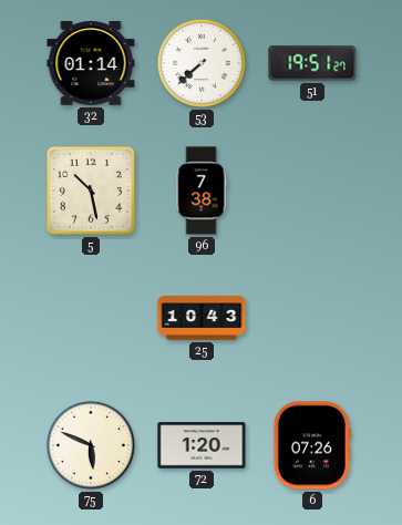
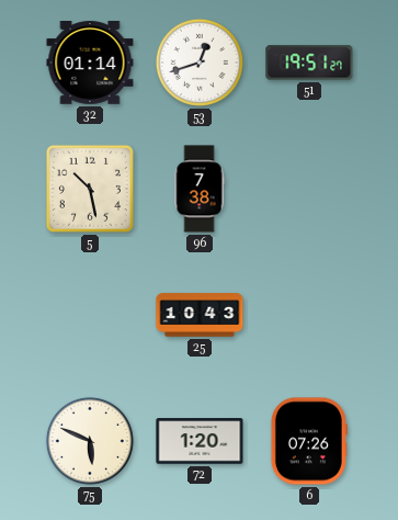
53: 7:38 -> 12:42
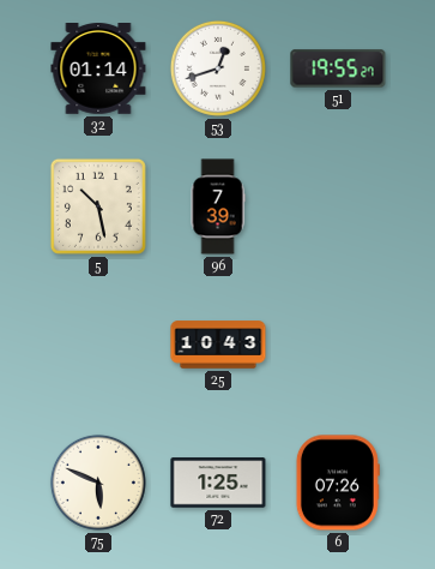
51: 19:51 -> 19:55
96: 7:38 -> 7:39
72: 1:20 -> 1:25
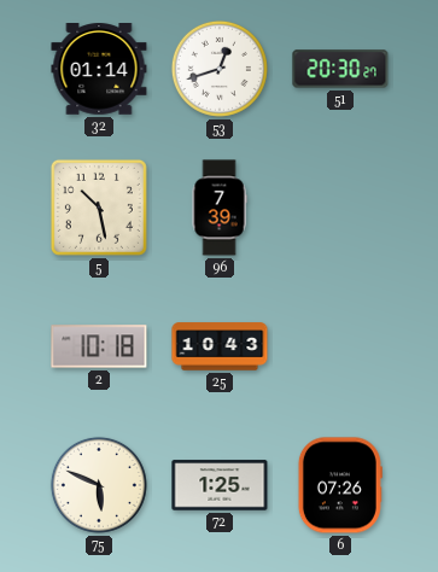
51: 19:55 -> 20:30
2: none -> 10:18
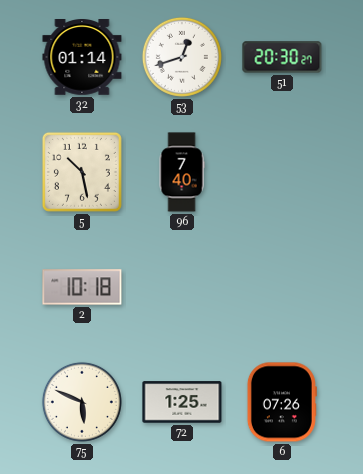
96: 7:39 -> 7:40
25: 10:43 -> none
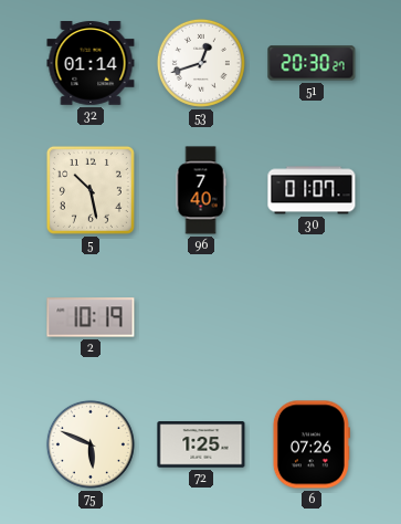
30: none -> 01:07
2: 10:18 -> 10:19
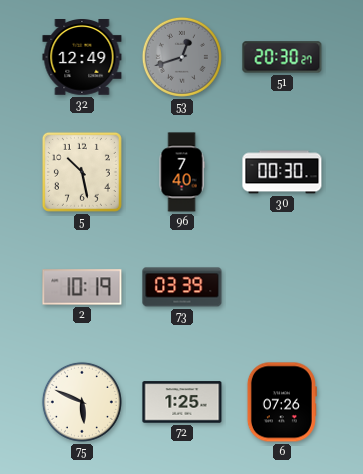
32: 01:14 -> 12:49
53 dial: white -> grey
30: 01:07 -> 00:30
73: none -> 03:39
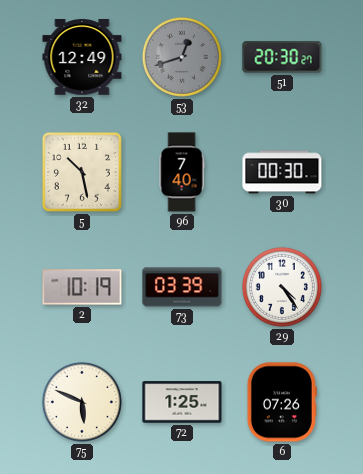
29: none -> 4:24
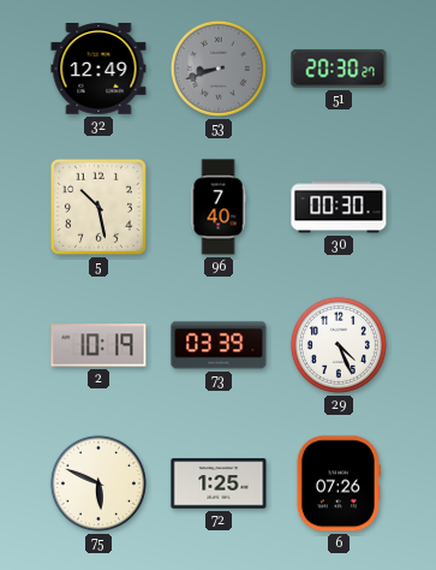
53: 12:42 -> 8:42
29: 4:24 -> 4:26
